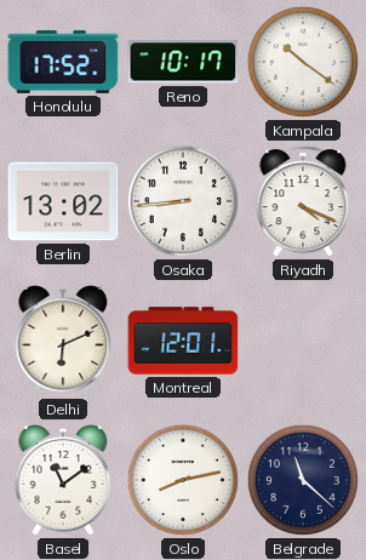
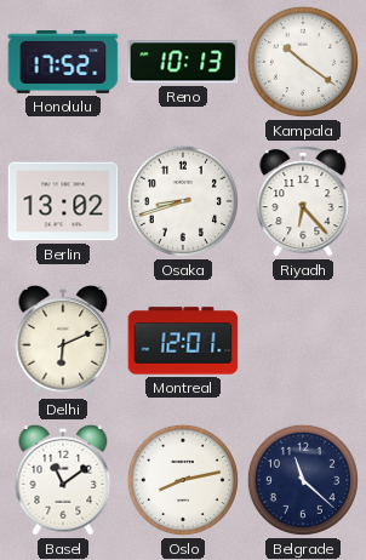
Reno: 10:17 -> 10:13
Osaka: 8:44 -> 8:42
Riyadh: 4:19 -> 6:23
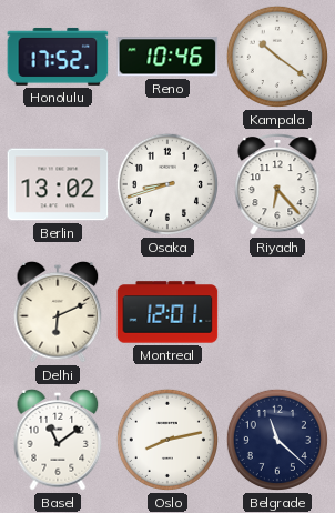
Reno: 10:13 -> 10:46
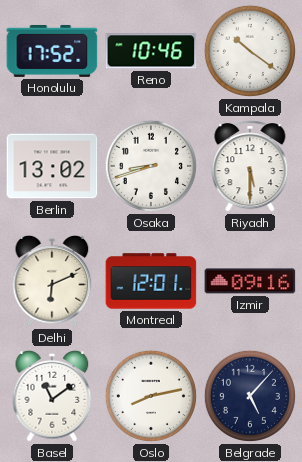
Riyadh: 6:23 -> 5:30
Izmir: none -> 09:16
Belgrade: 11:22 -> 5:07
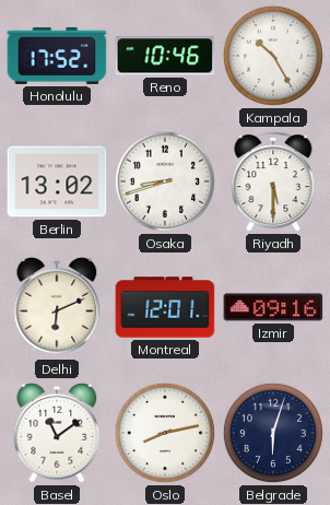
Kampala: 10:21 -> 10:25
Belgrade: 5:07 -> 6:03
